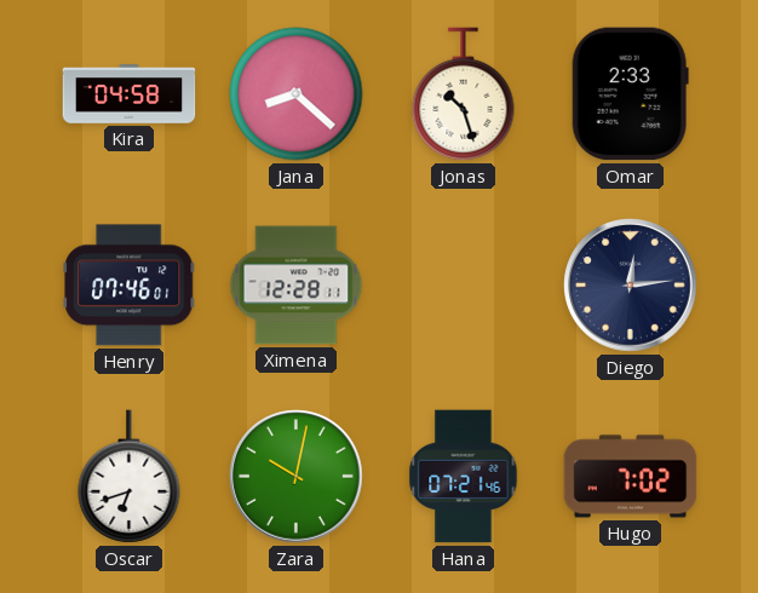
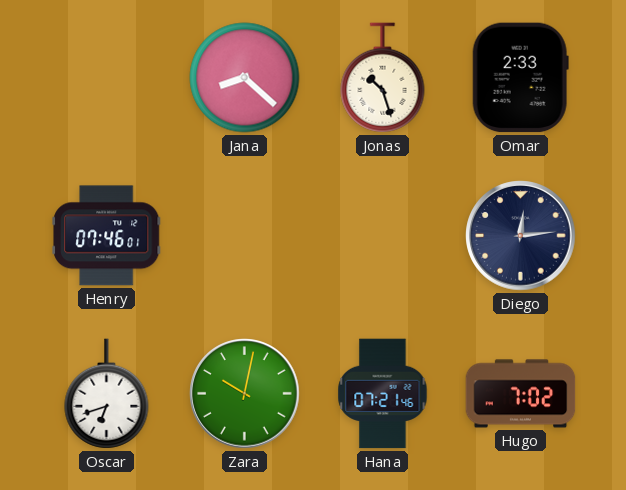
Kira: 04:58 -> none
Ximena: 12:28 -> none
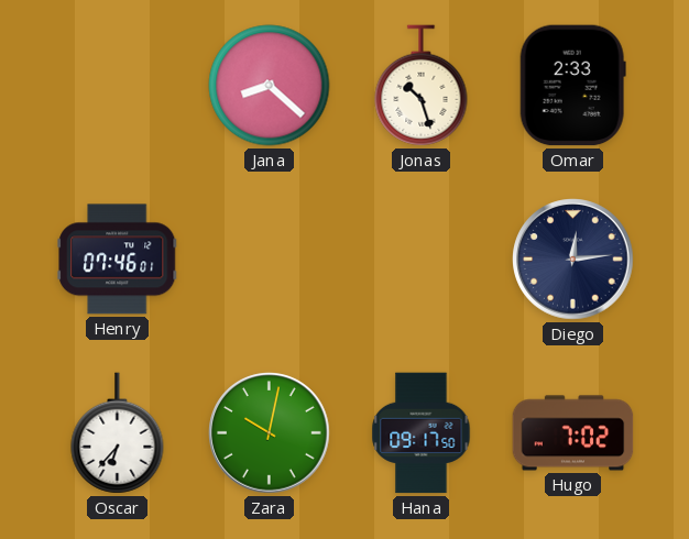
Oscar: 6:42 -> 6:37
Hana: 07:21 -> 09:17
